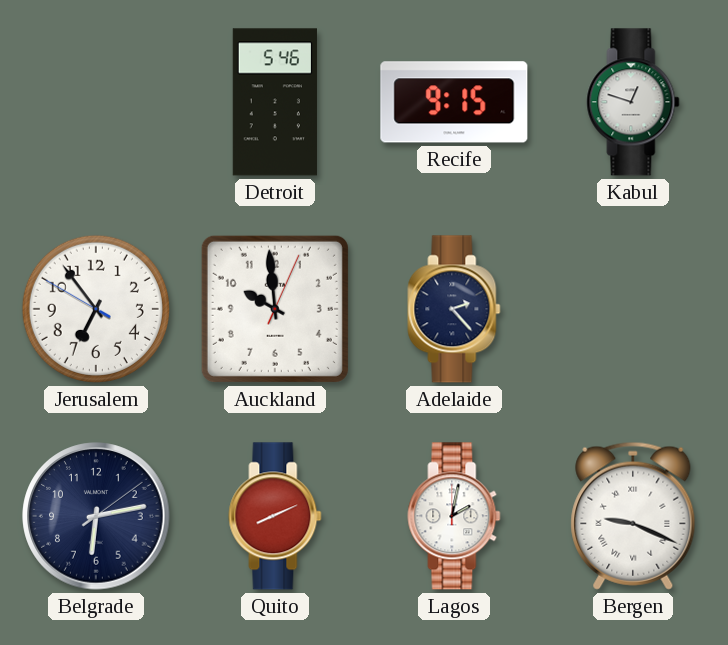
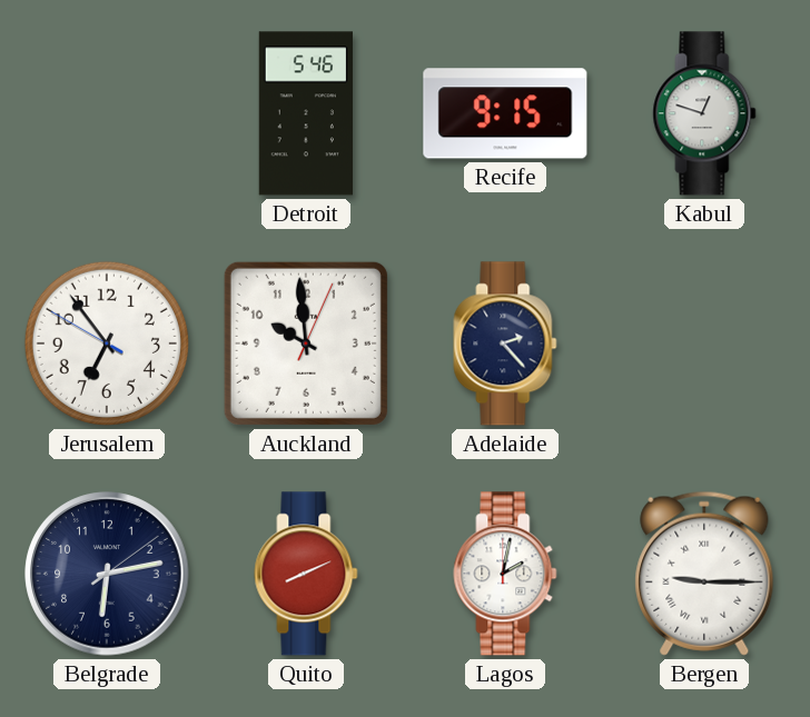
Bergen: 9:19 -> 9:15
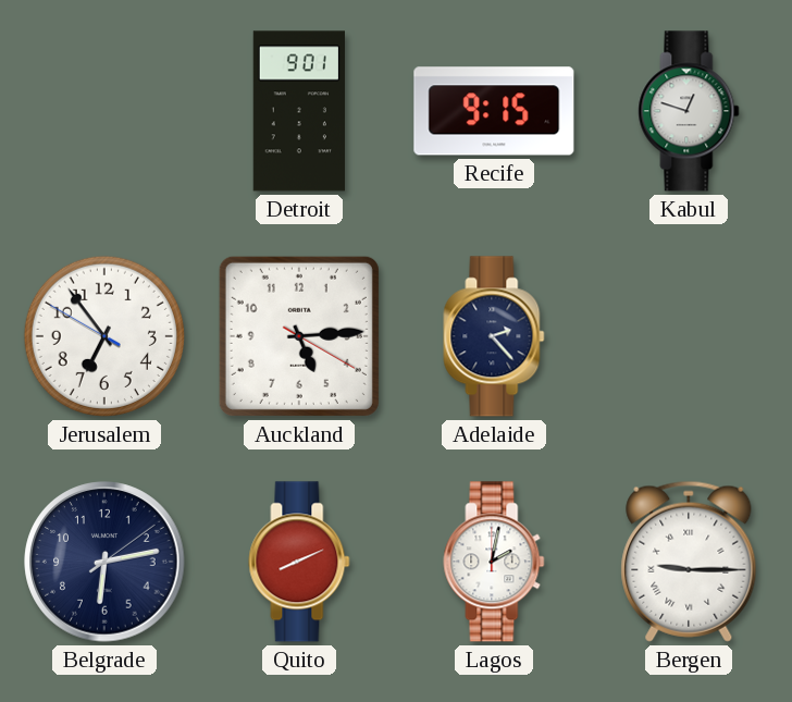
Detroit: 5:46 -> 9:01
Auckland: 9:59 -> 5:14
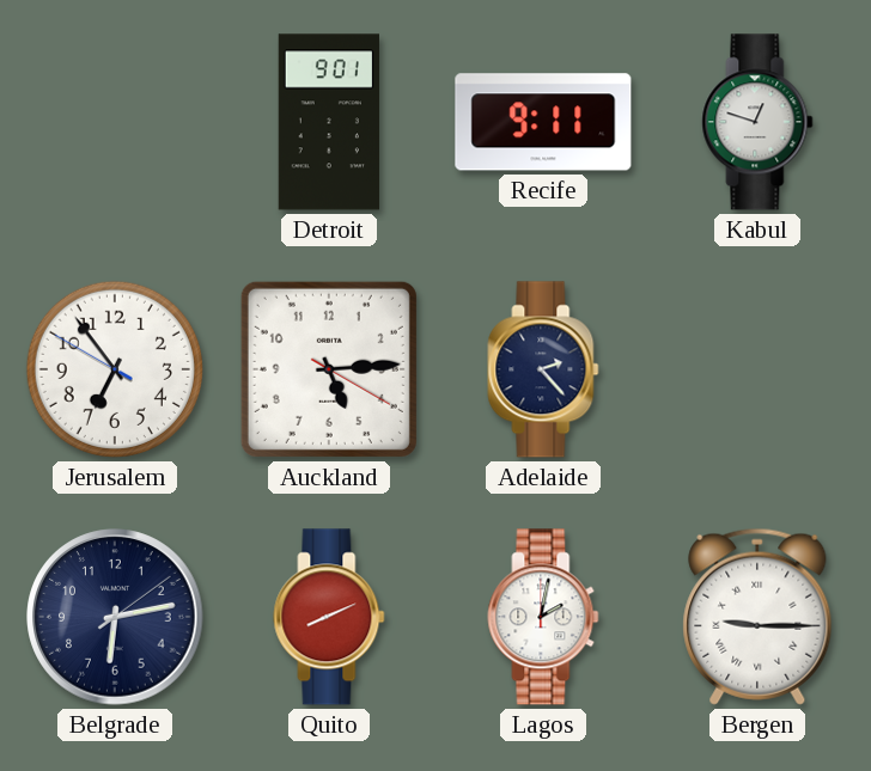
Recife: 9:15 -> 9:11
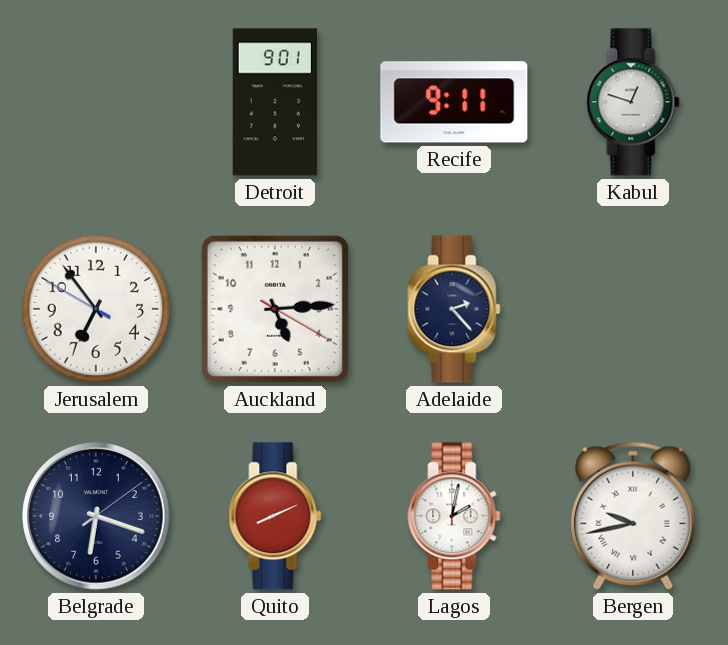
Belgrade: 6:13 -> 6:18
Bergen: 9:15 -> 9:43
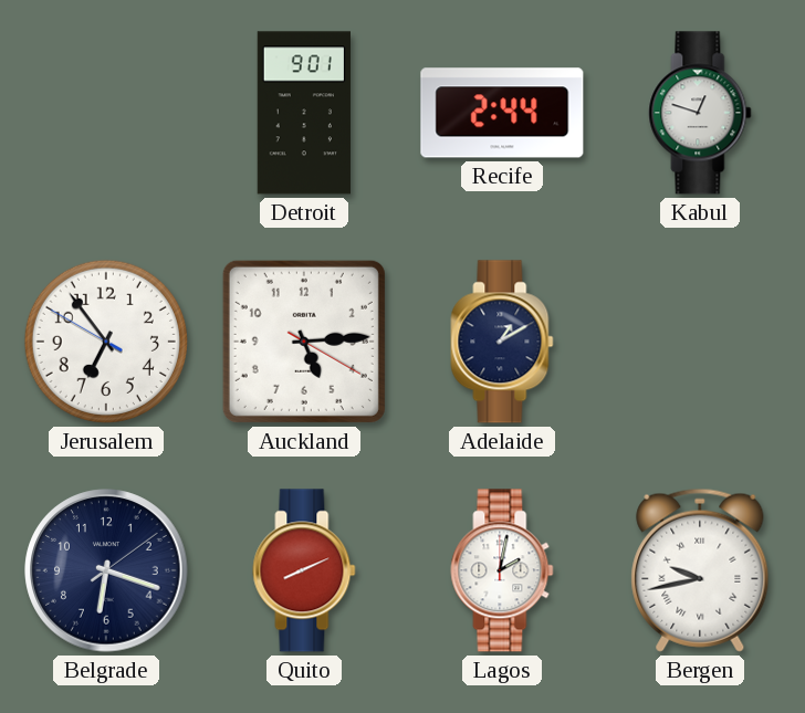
Recife: 9:11 -> 2:44
Adelaide: 2:23 -> 1:10
